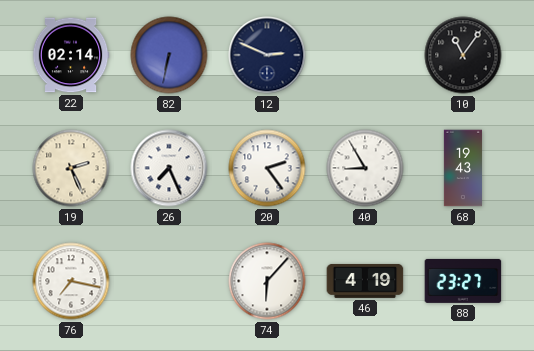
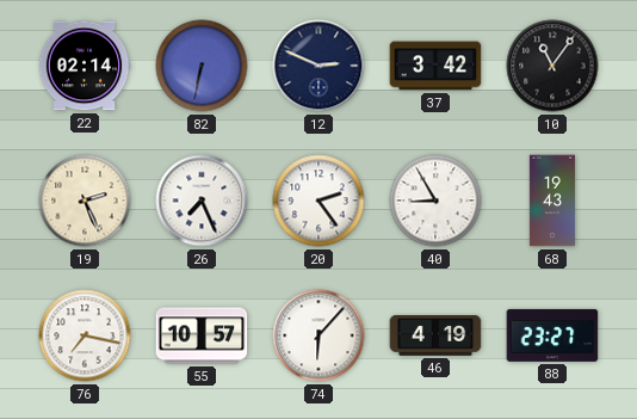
37: none -> 3:42
55: none -> 10:57
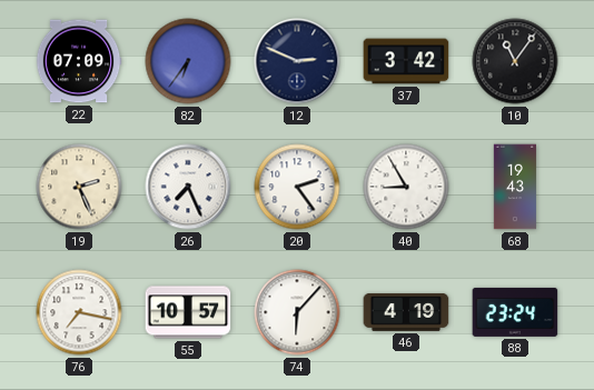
22: 02:14 -> 07:09
82: 6:32 -> 6:36
88: 23:27 -> 23:24
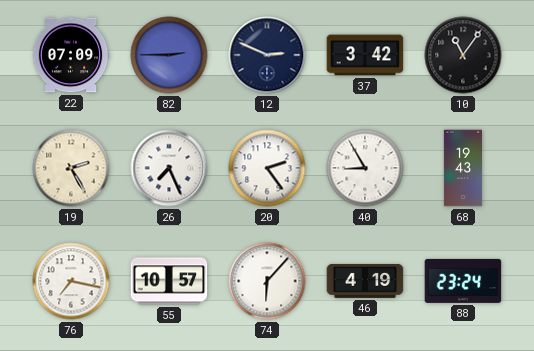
82: 6:36 -> 2:45
19: 2:26 -> 2:25
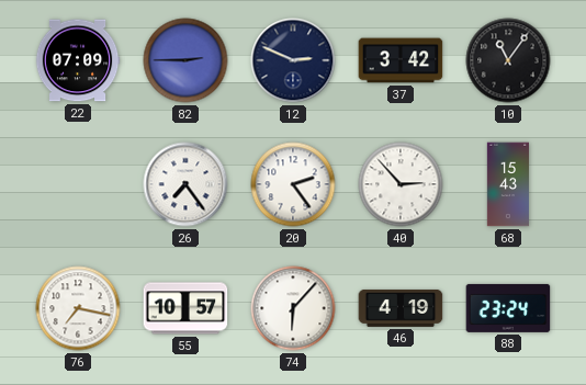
19: 2:25 -> none
26: 7:26 -> 7:24
40: 8:55 -> 2:53
68: 19:43 -> 15:43
